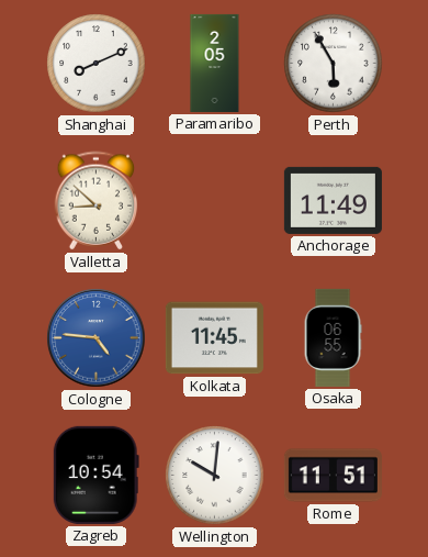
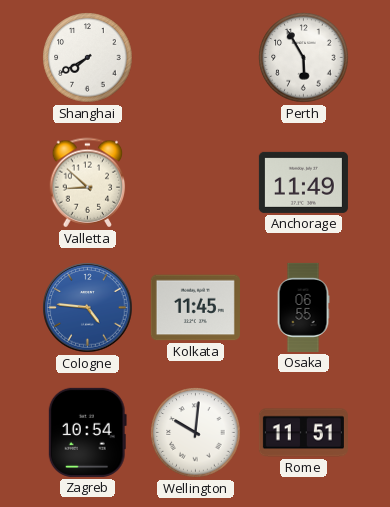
Shanghai: 8:11 -> 7:40
Paramaribo: 2:05 -> none
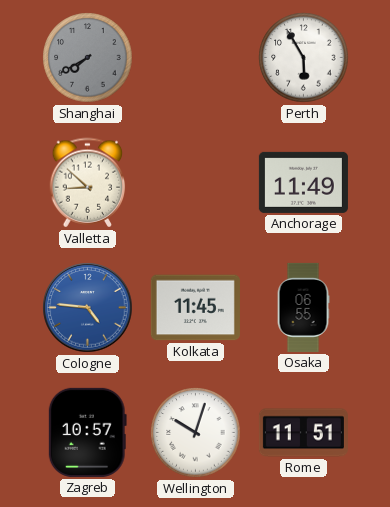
Shanghai dial: white -> grey
Zagreb: 10:54 -> 10:57
Wellington: 10:01 -> 10:03
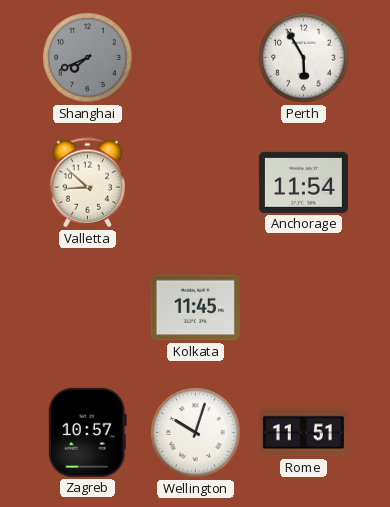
Shanghai: 7:40 -> 7:41
Anchorage: 11:49 -> 11:54
Cologne: 4:46 -> none
Osaka: 06:55 -> none
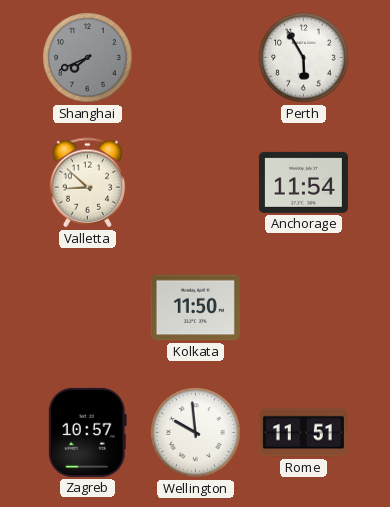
Kolkata: 11:45 -> 11:50
Wellington: 10:03 -> 9:59
